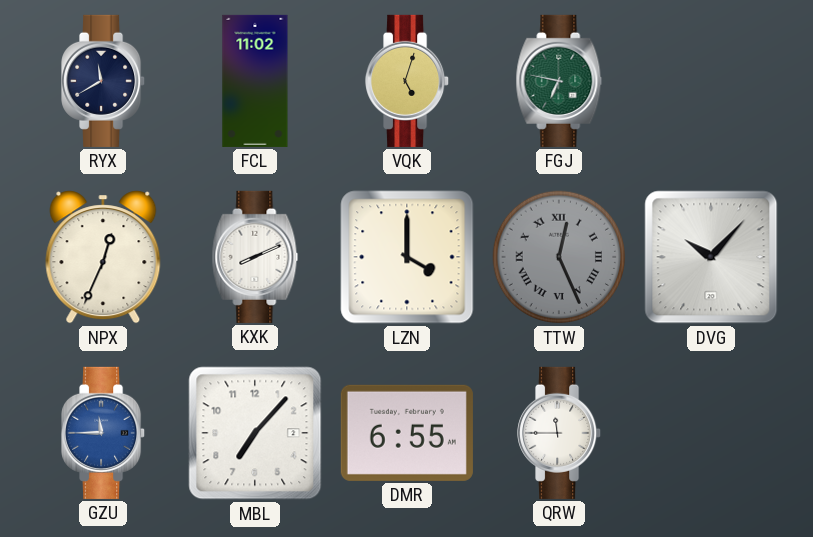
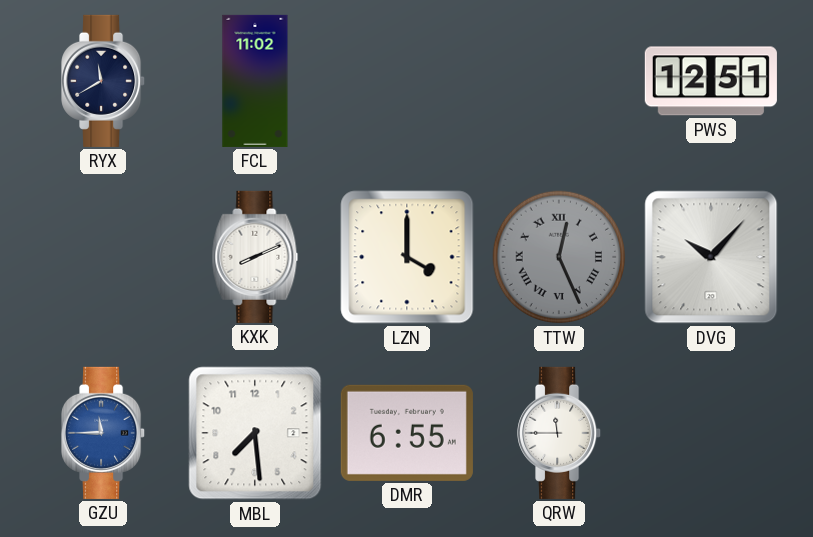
VQK: 5:03 -> none
FGJ: 6:47 -> none
PWS: none -> 12:51
NPX: 12:34 -> none
MBL: 7:07 -> 7:29
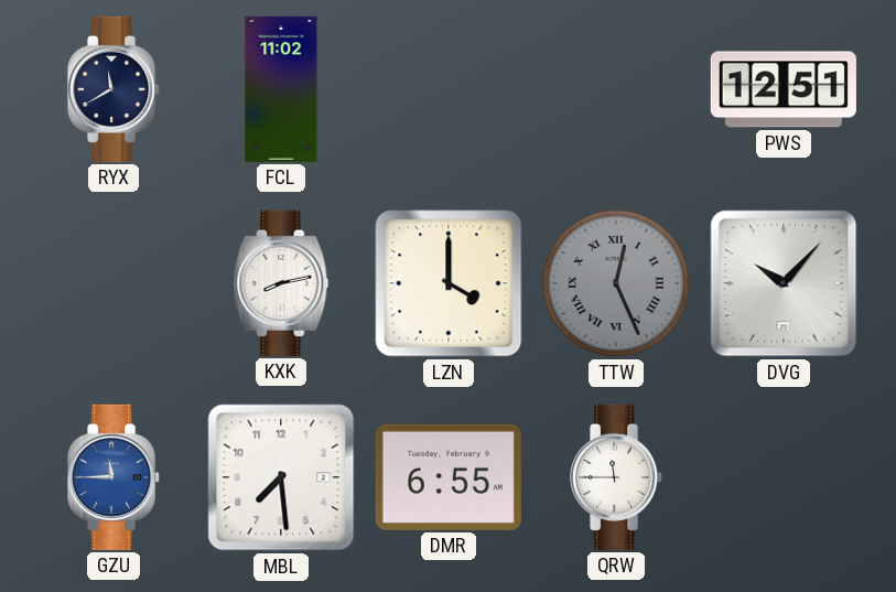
KXK: 8:11 -> 8:13
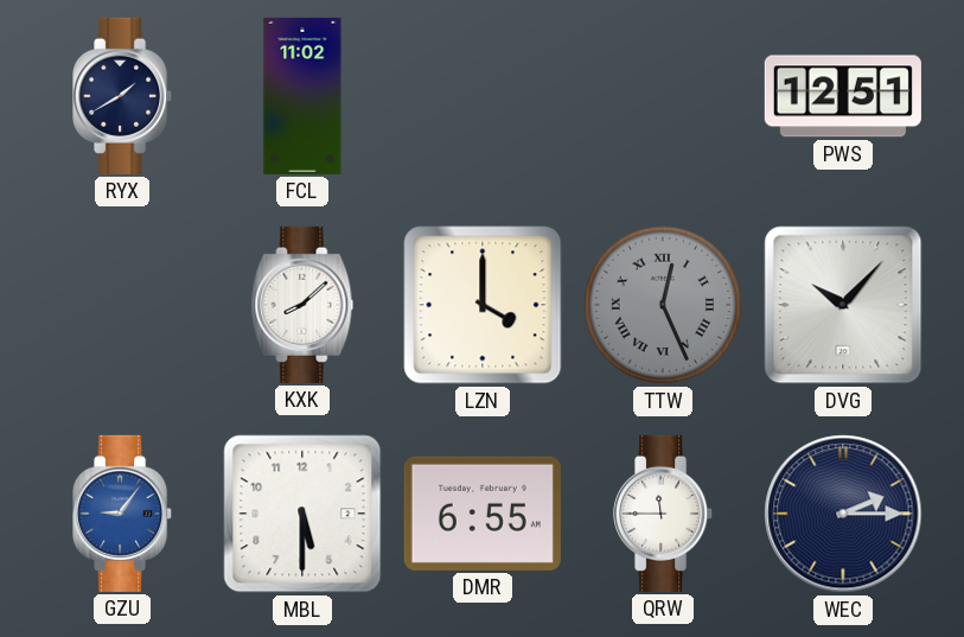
RYX: 11:40 -> 1:40
KXK: 8:13 -> 8:08
GZU: 11:45 -> 9:06
MBL: 7:29 -> 5:30
WEC: none -> 2:15
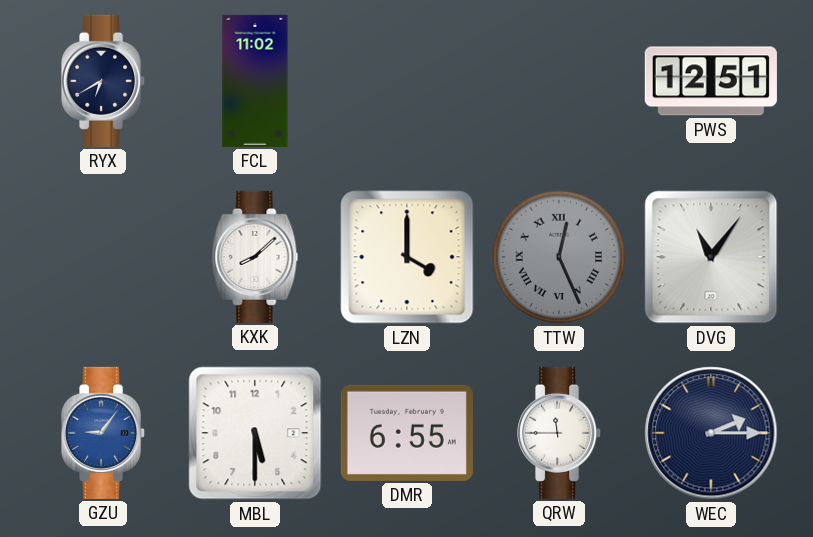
RYX: 1:40 -> 6:40
DVG: 10:07 -> 11:06
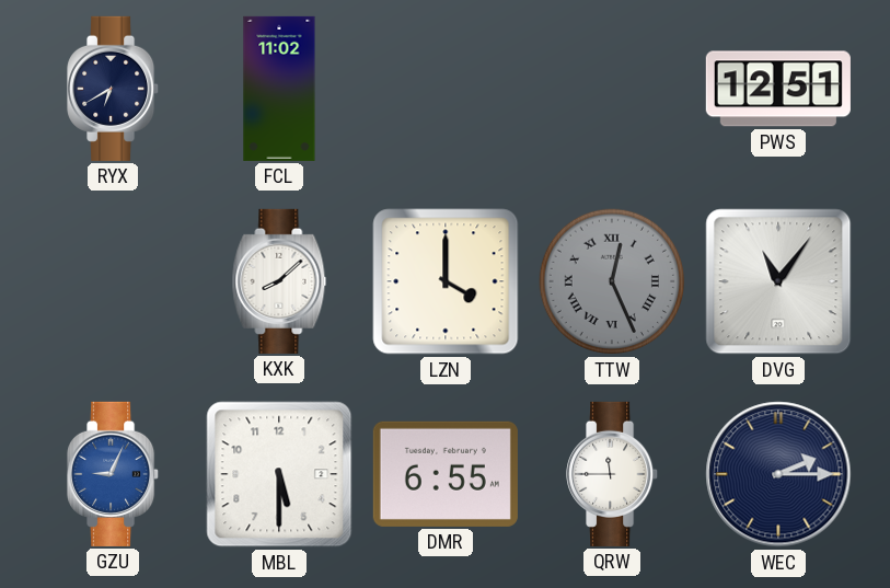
GZU: 9:06 -> 9:04
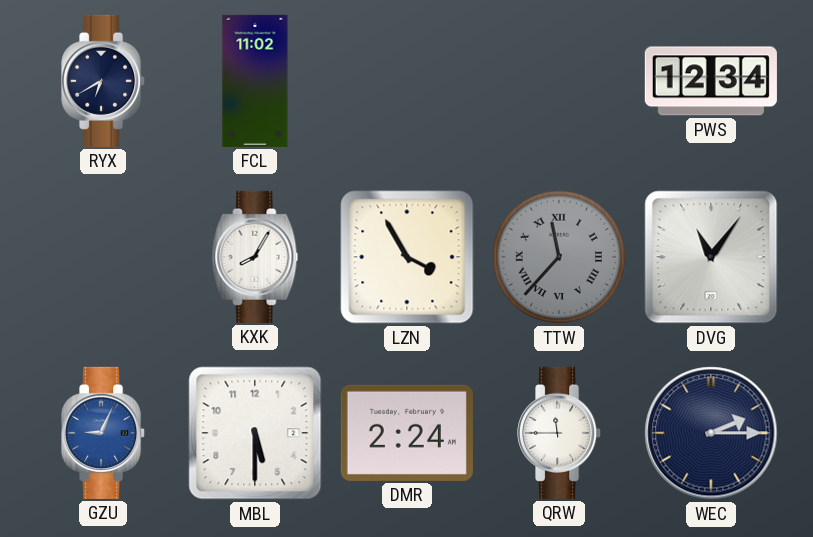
PWS: 12:51 -> 12:34
KXK: 8:08 -> 8:05
LZN: 4:00 -> 3:55
TTW: 12:26 -> 11:37
DMR: 6:55 -> 2:24
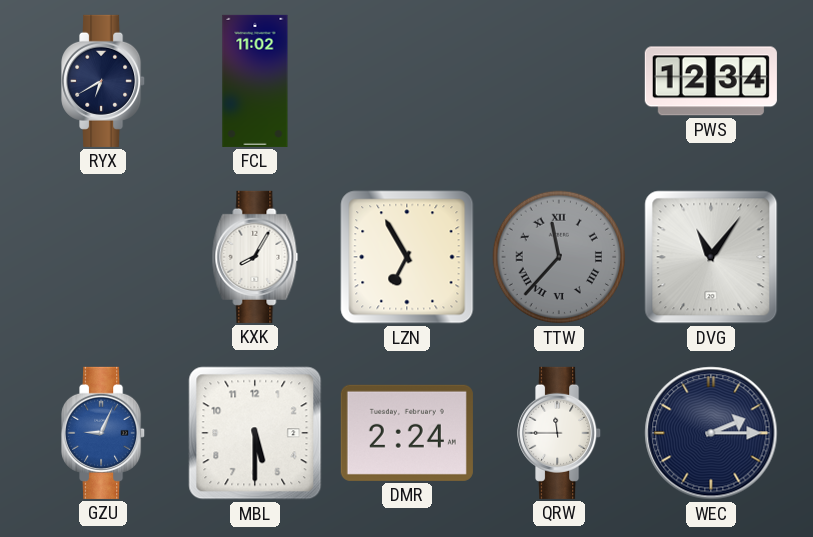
LZN: 3:55 -> 6:55
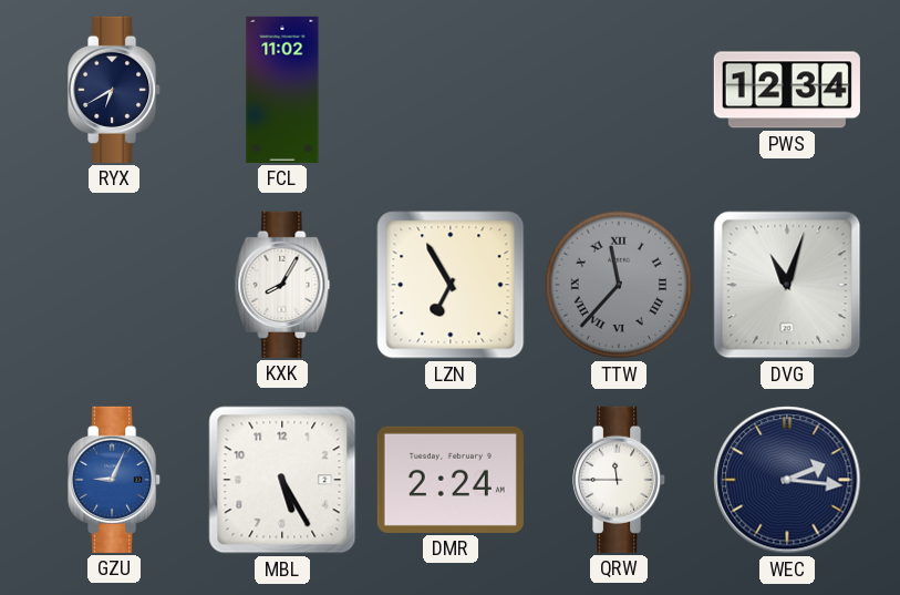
DVG: 11:06 -> 11:03
MBL: 5:30 -> 5:25
WEC: 2:15 -> 2:16
